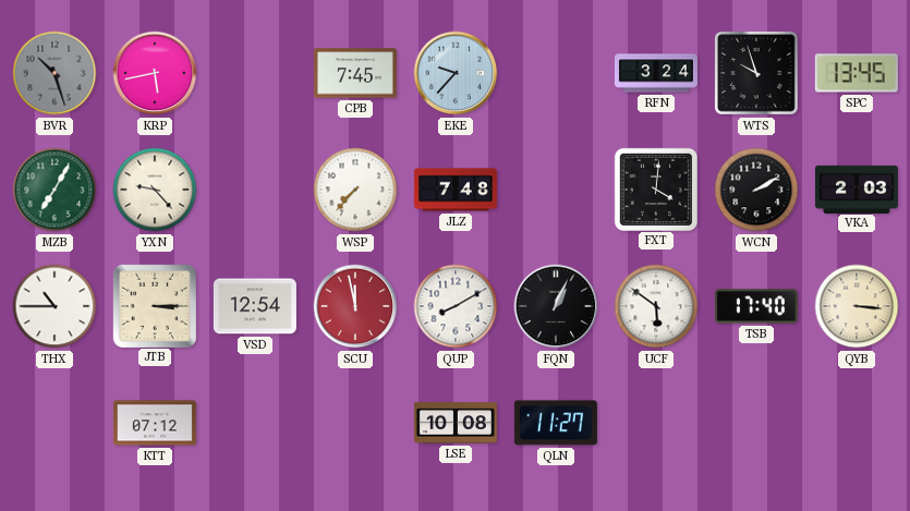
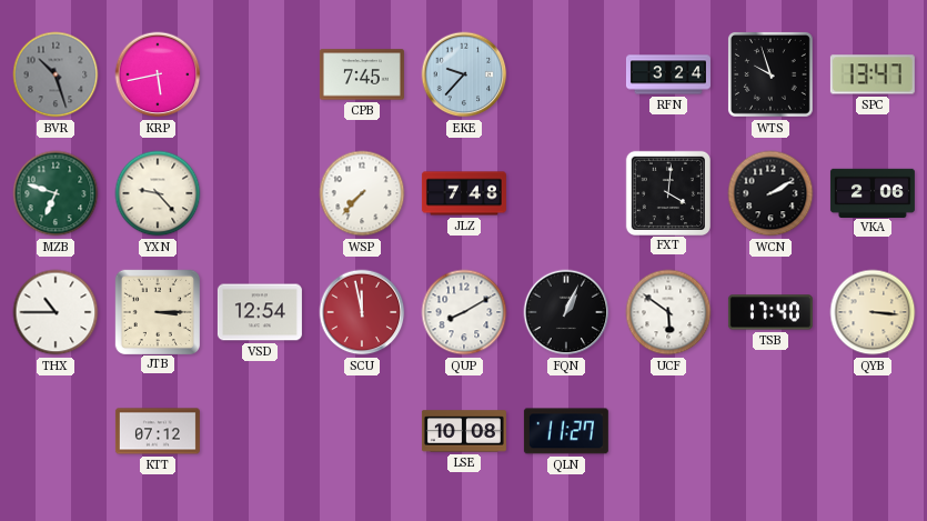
SPC: 13:45 -> 13:47
MZB: 7:05 -> 6:48
VKA: 2:03 -> 2:06
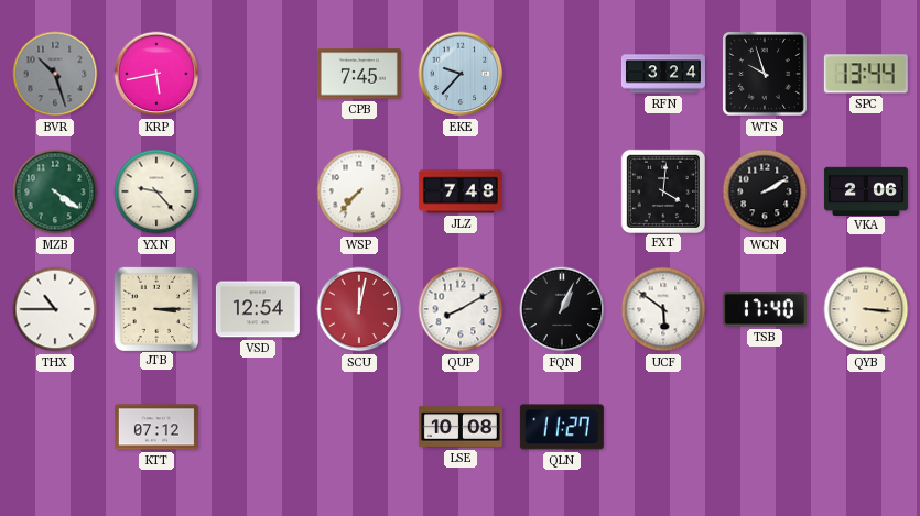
SPC: 13:47 -> 13:44
MZB: 6:48 -> 4:21
SCU: 11:58 -> 12:02
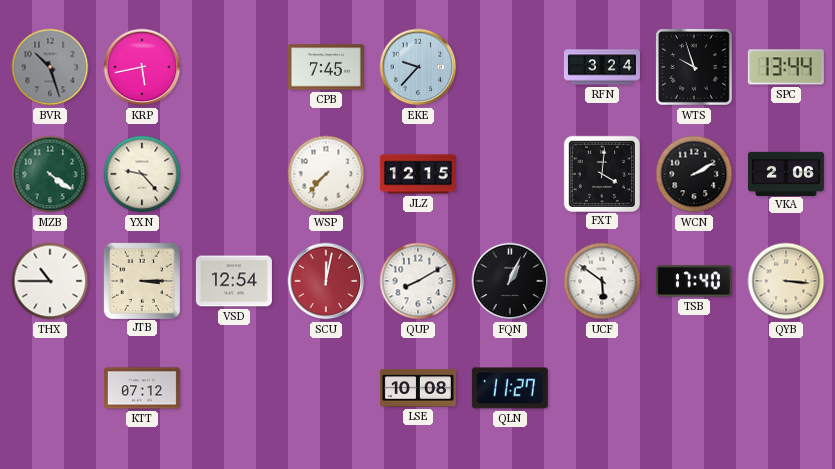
JLZ: 7:48 -> 12:15
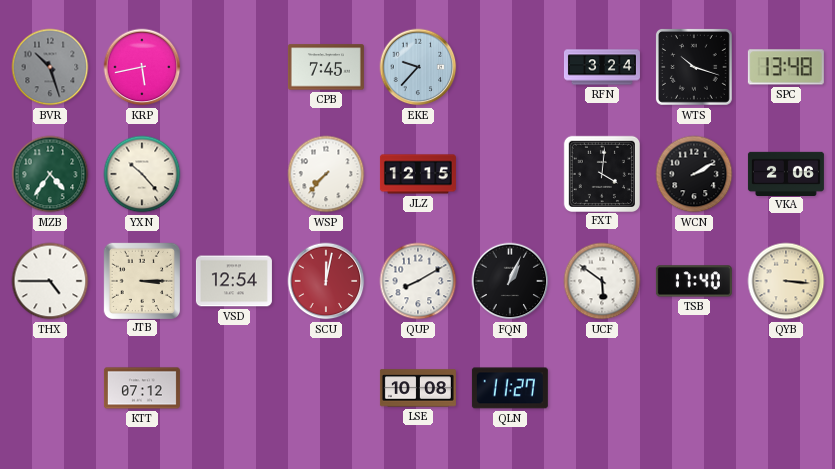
WTS: 9:57 -> 10:18
SPC: 13:44 -> 13:48
MZB: 4:21 -> 4:36
YXN: 9:23 -> 10:23
THX: 10:45 -> 4:45
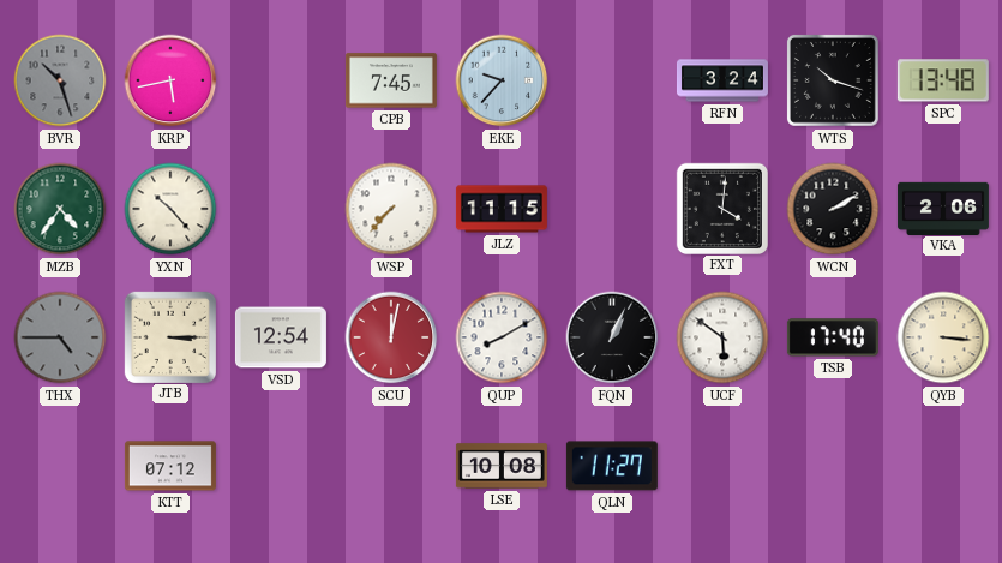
JLZ: 12:15 -> 11:15
THX dial: white -> grey
